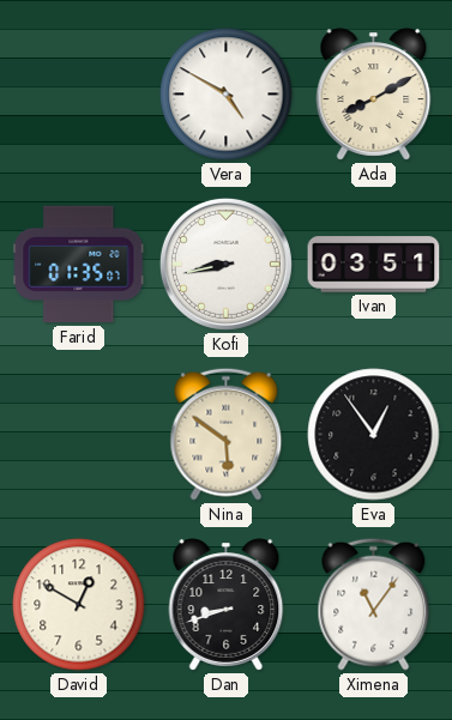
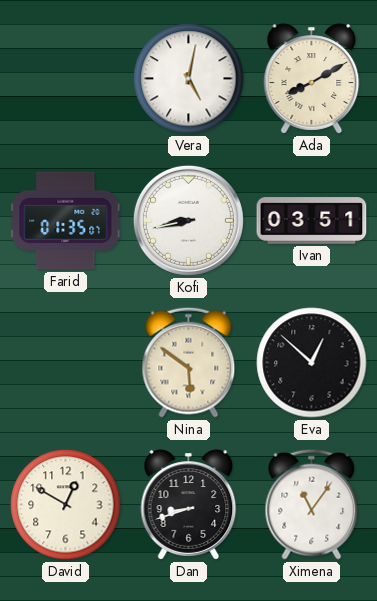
Vera: 4:50 -> 5:02
Eva: 12:54 -> 12:52
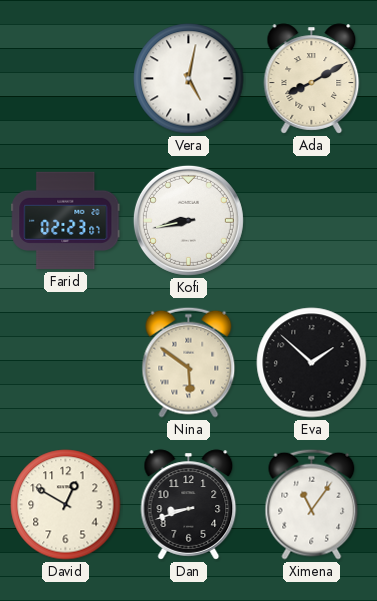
Farid: 01:35 -> 02:23
Ivan: 03:51 -> none
Eva: 12:52 -> 1:52
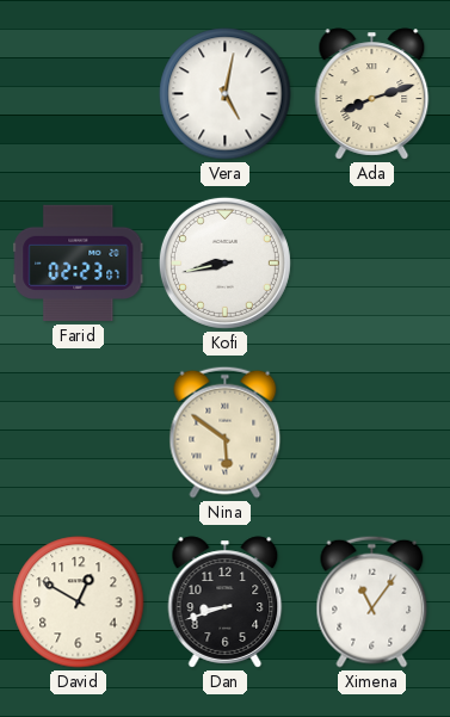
Ada: 8:10 -> 8:12
Eva: 1:52 -> none
